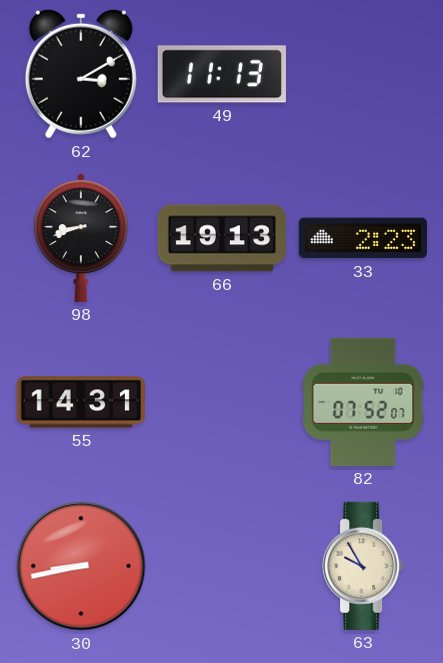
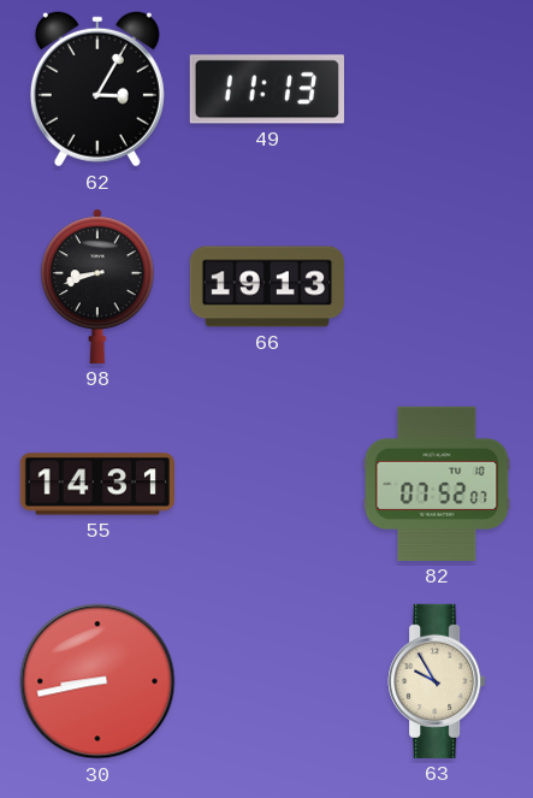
62: 3:10 -> 3:05
33: 2:23 -> none
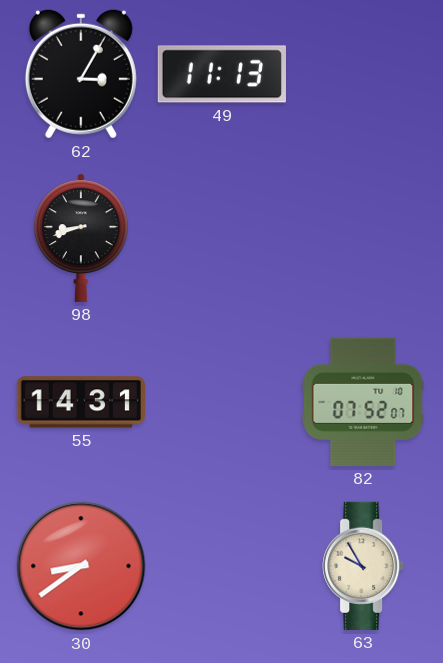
66: 19:13 -> none
30: 8:43 -> 8:39
